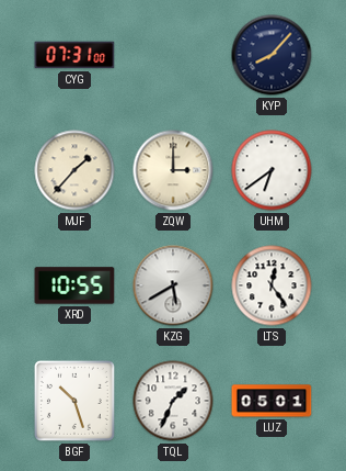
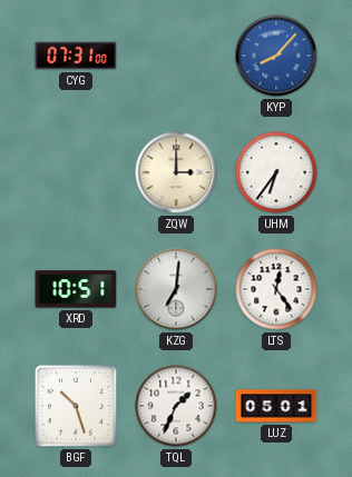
KYP dial: navy -> blue
MJF: 1:37 -> none
UHM: 6:39 -> 6:36
XRD: 10:55 -> 10:51
KZG: 5:40 -> 7:01
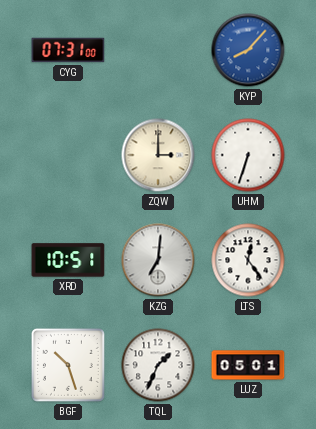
UHM: 6:36 -> 6:33
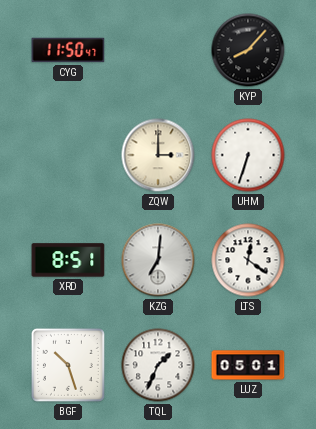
CYG: 07:31 -> 11:50
KYP dial: blue -> black
XRD: 10:51 -> 8:51
LTS: 12:24 -> 12:21
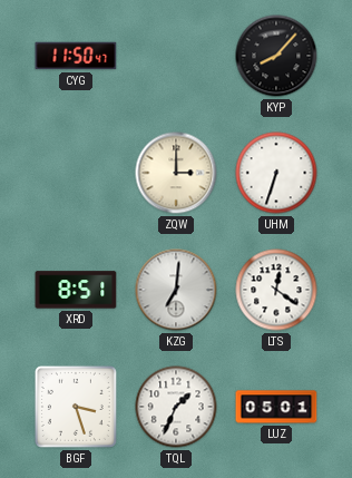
BGF: 10:27 -> 3:27
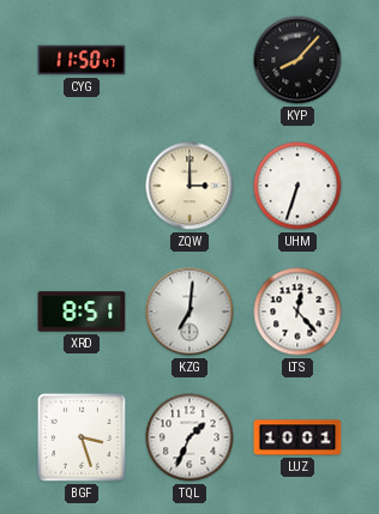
LTS: 12:21 -> 12:23
LUZ: 05:01 -> 10:01
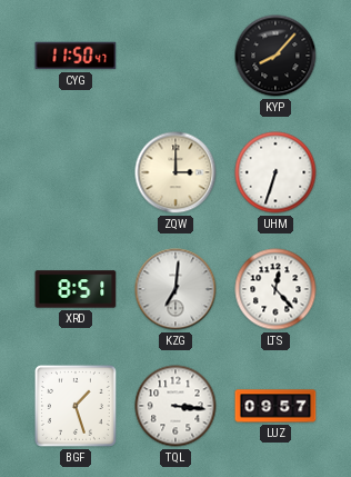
BGF: 3:27 -> 1:27
TQL: 1:34 -> 3:16
LUZ: 10:01 -> 09:57
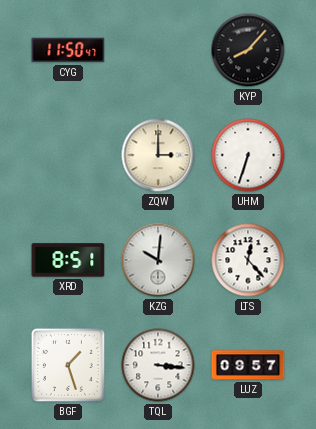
KZG: 7:01 -> 10:01
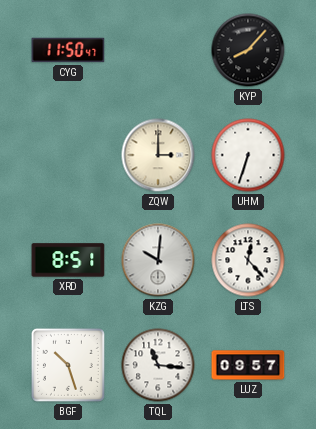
BGF: 1:27 -> 10:27
TQL: 3:16 -> 11:16
